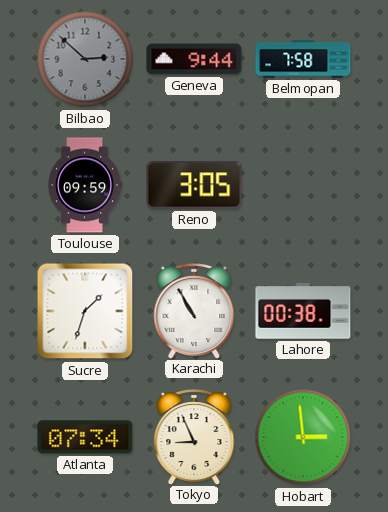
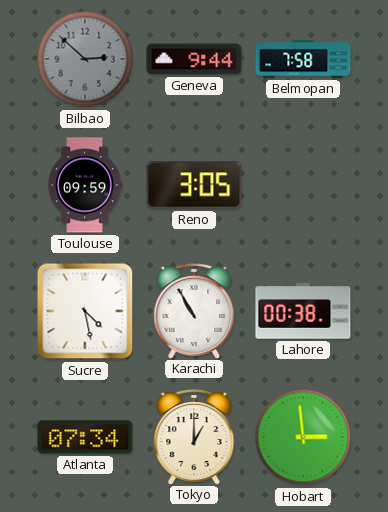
Sucre: 1:33 -> 4:28
Tokyo: 8:56 -> 1:00
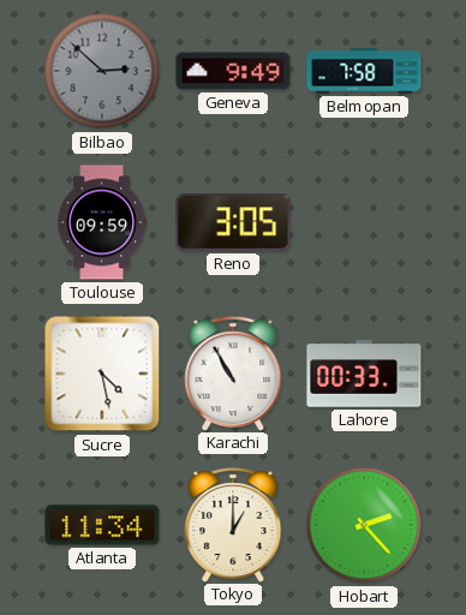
Geneva: 9:44 -> 9:49
Lahore: 00:38 -> 00:33
Atlanta: 07:34 -> 11:34
Hobart: 2:59 -> 2:23
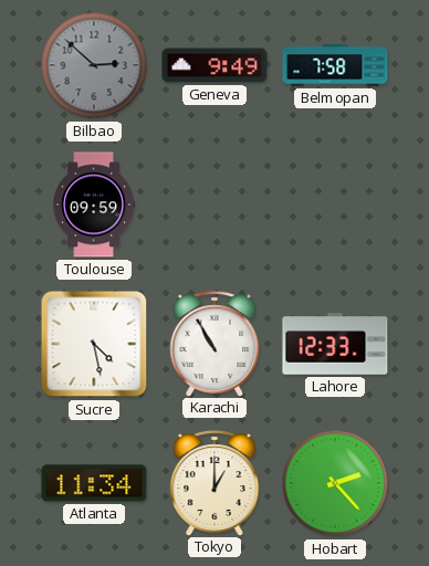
Reno: 3:05 -> none
Lahore: 00:33 -> 12:33
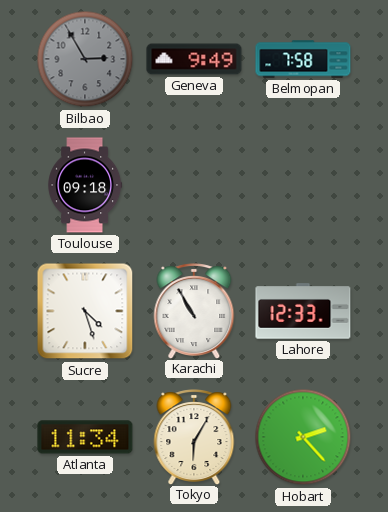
Bilbao: 2:52 -> 2:55
Toulouse: 09:59 -> 09:18
Sucre: 4:28 -> 4:27
Tokyo: 1:00 -> 6:05
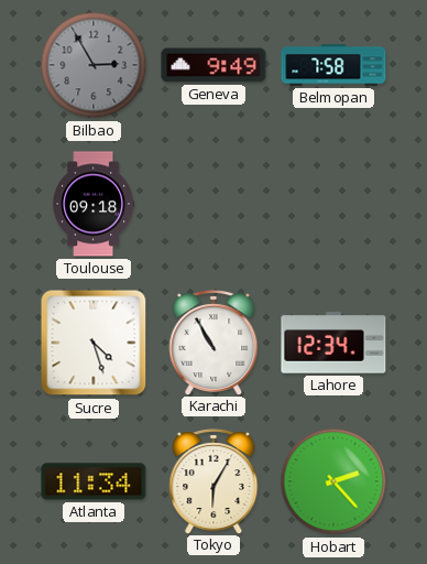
Lahore: 12:33 -> 12:34
